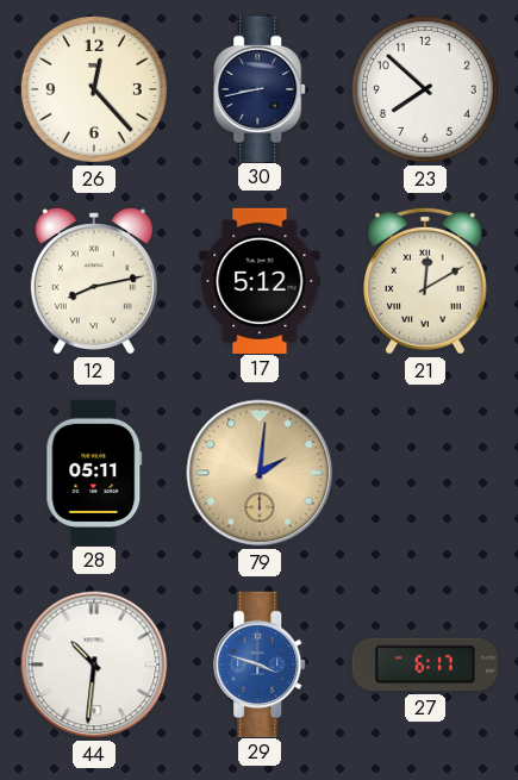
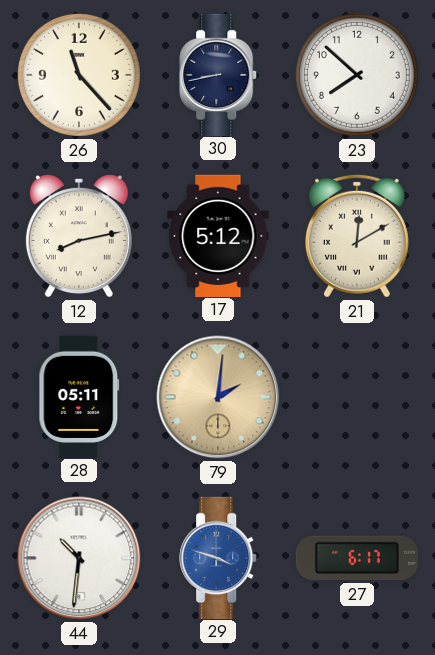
26: 12:23 -> 11:23
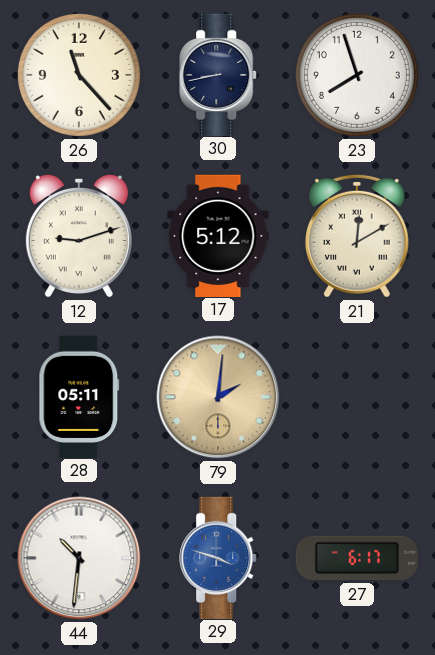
23: 7:52 -> 7:57
12: 8:13 -> 9:12
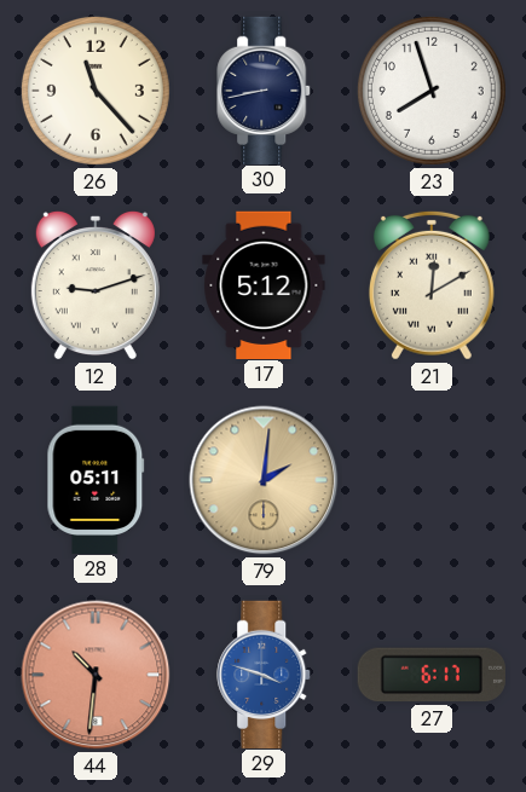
44 dial: white -> salmon
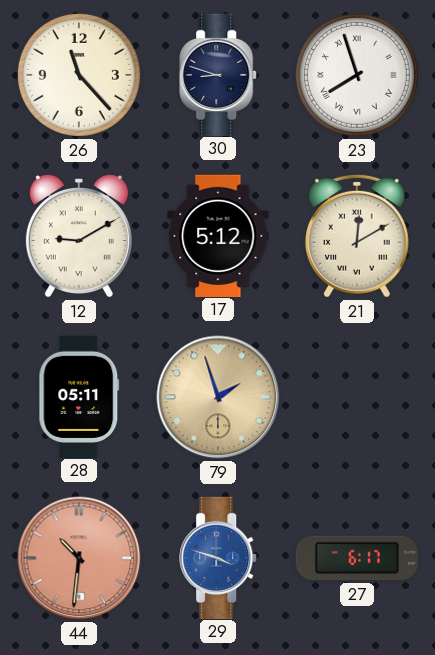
30: 8:43 -> 8:48
23 numerals: Arabic -> Roman
12: 9:12 -> 9:10
79: 2:01 -> 1:57
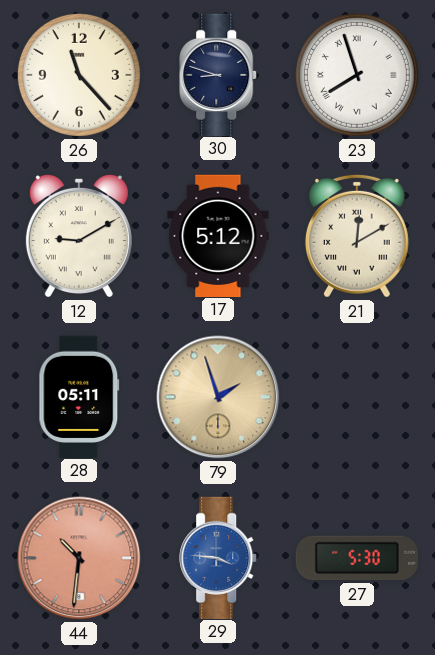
29: 3:48 -> 3:46
27: 6:17 -> 5:30
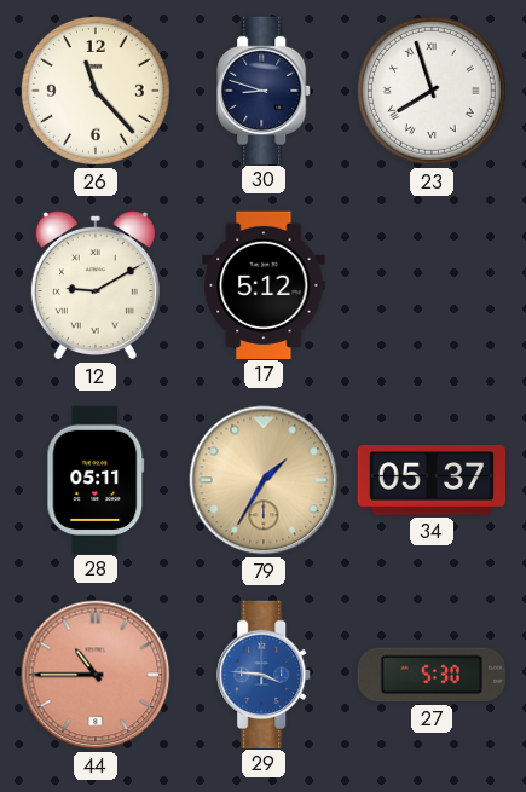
21: 12:10 -> none
79: 1:57 -> 1:35
34: none -> 05:37
44: 10:31 -> 10:45
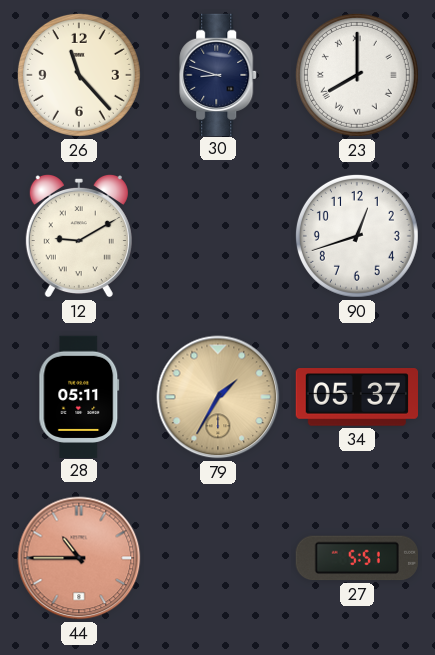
23: 7:57 -> 8:00
17: 5:12 -> none
90: none -> 12:42
29: 3:46 -> none
27: 5:30 -> 5:51
